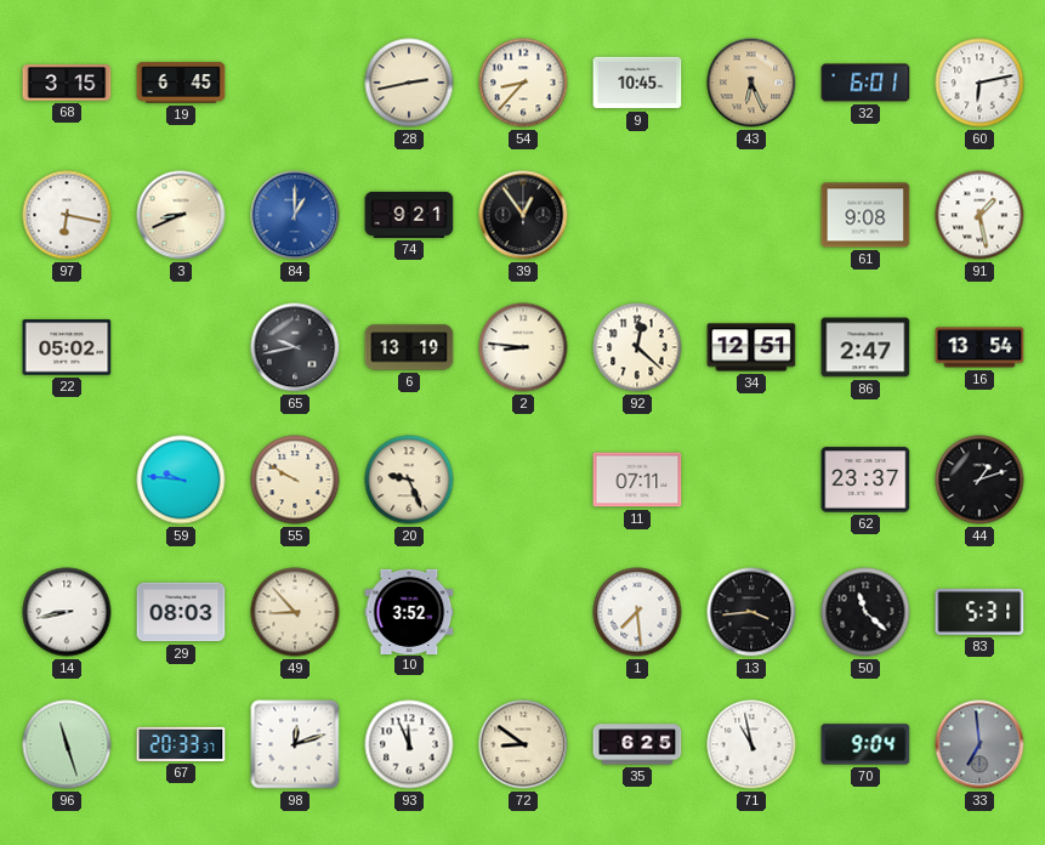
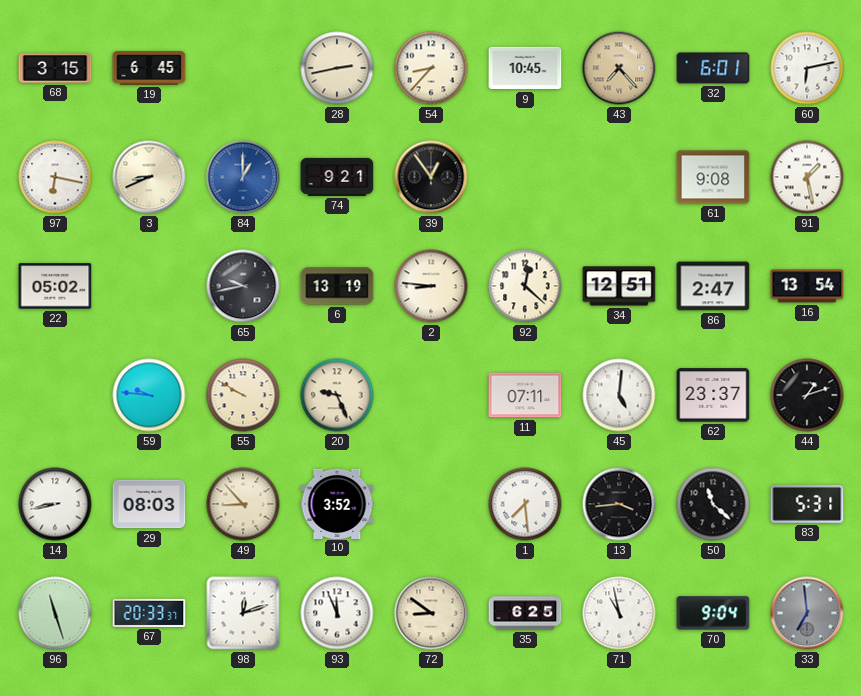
43: 6:26 -> 7:23
45: none -> 5:01
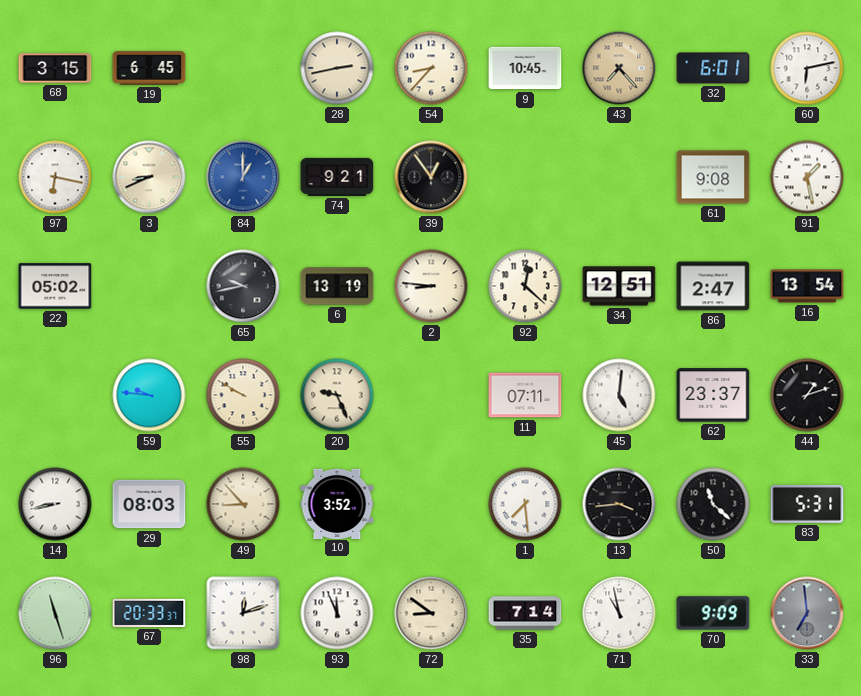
35: 6:25 -> 7:14
70: 9:04 -> 9:09
